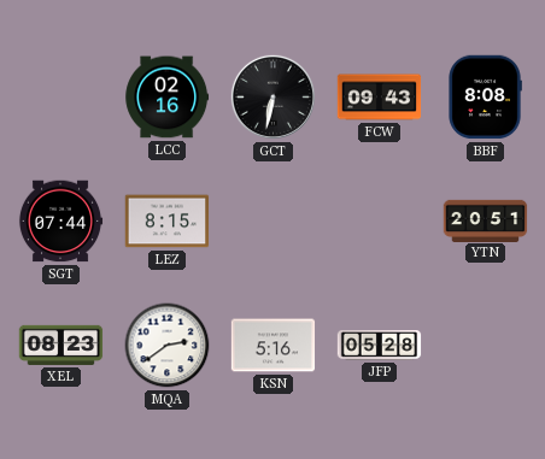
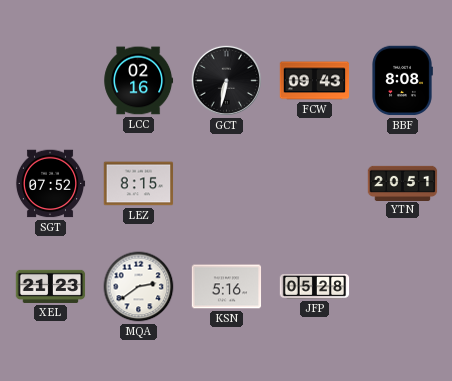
SGT: 07:44 -> 07:52
XEL: 08:23 -> 21:23
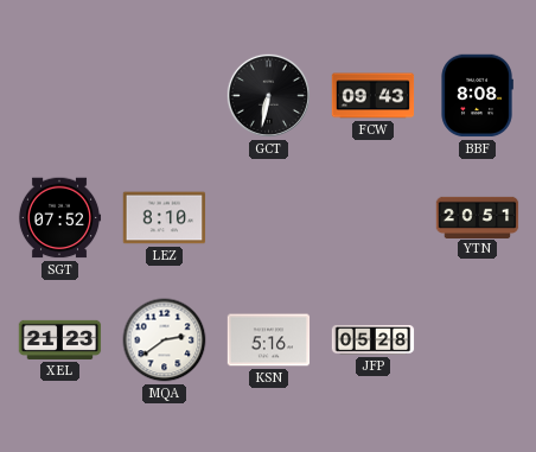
LCC: 02:16 -> none
LEZ: 8:15 -> 8:10
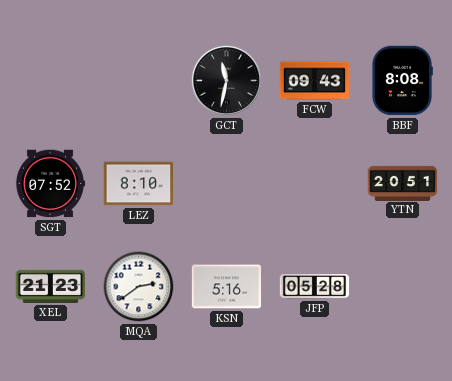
GCT: 6:32 -> 11:32
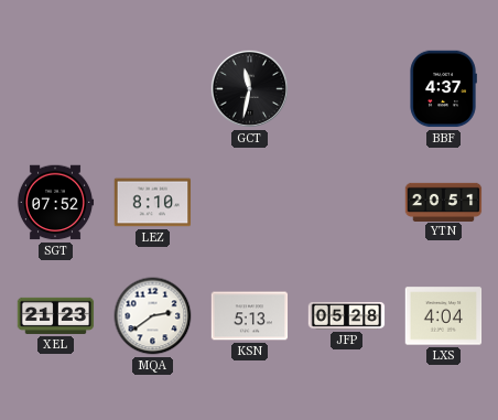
FCW: 09:43 -> none
BBF: 8:08 -> 4:37
KSN: 5:16 -> 5:13
LXS: none -> 4:04
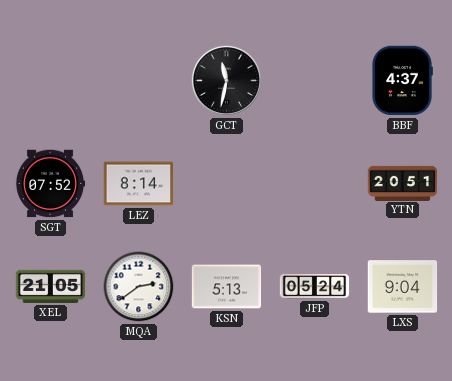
LEZ: 8:10 -> 8:14
XEL: 21:23 -> 21:05
JFP: 05:28 -> 05:24
LXS: 4:04 -> 9:04
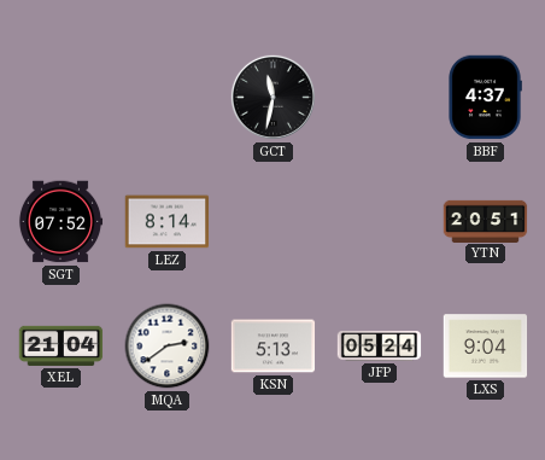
XEL: 21:05 -> 21:04
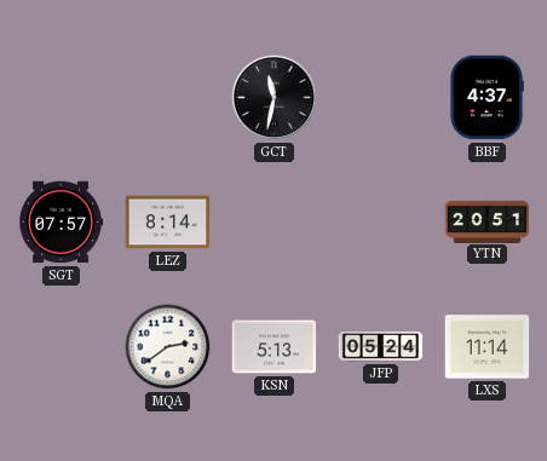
SGT: 07:52 -> 07:57
XEL: 21:04 -> none
LXS: 9:04 -> 11:14
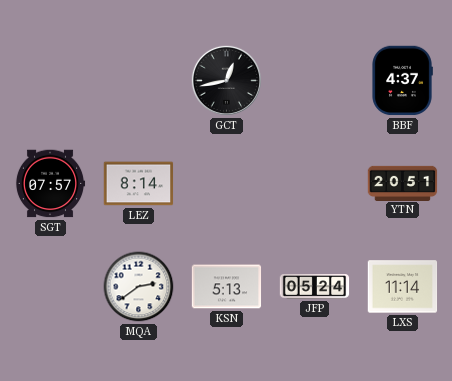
GCT: 11:32 -> 12:43
